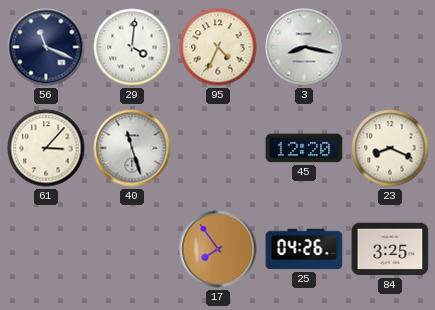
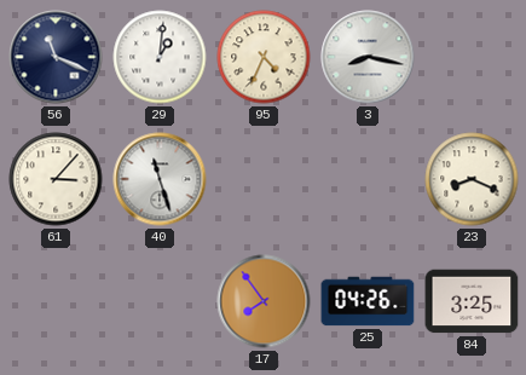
29: 4:01 -> 1:01
45: 12:20 -> none
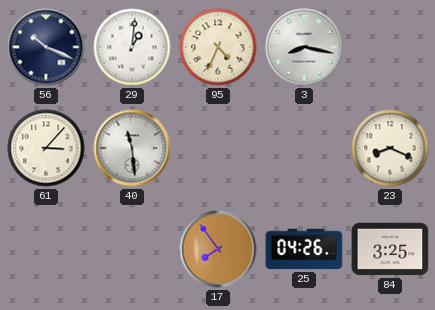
56: 11:19 -> 10:19
40: 11:27 -> 11:29
